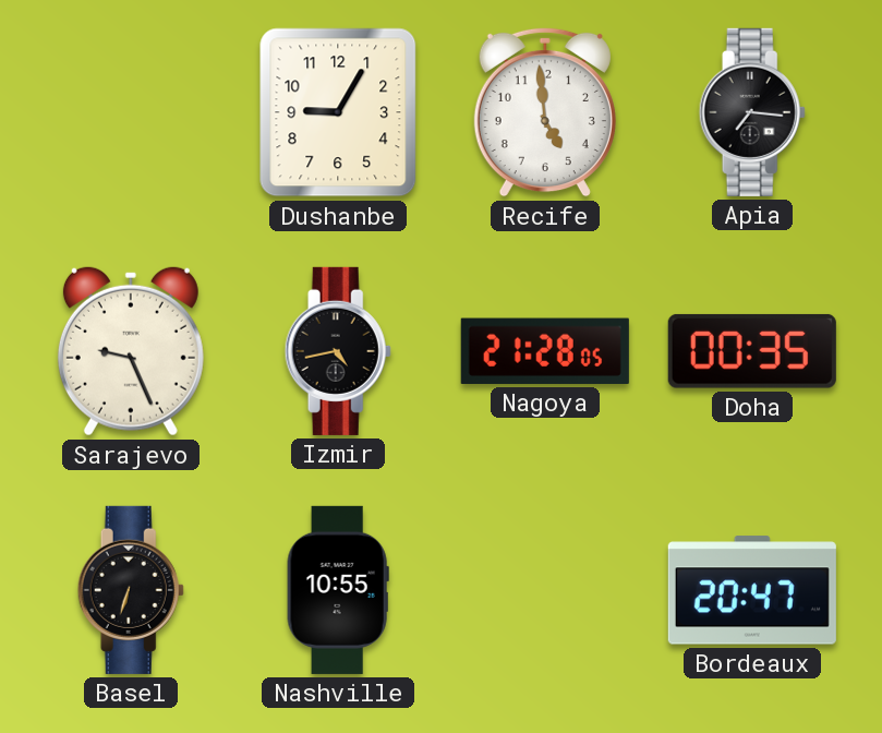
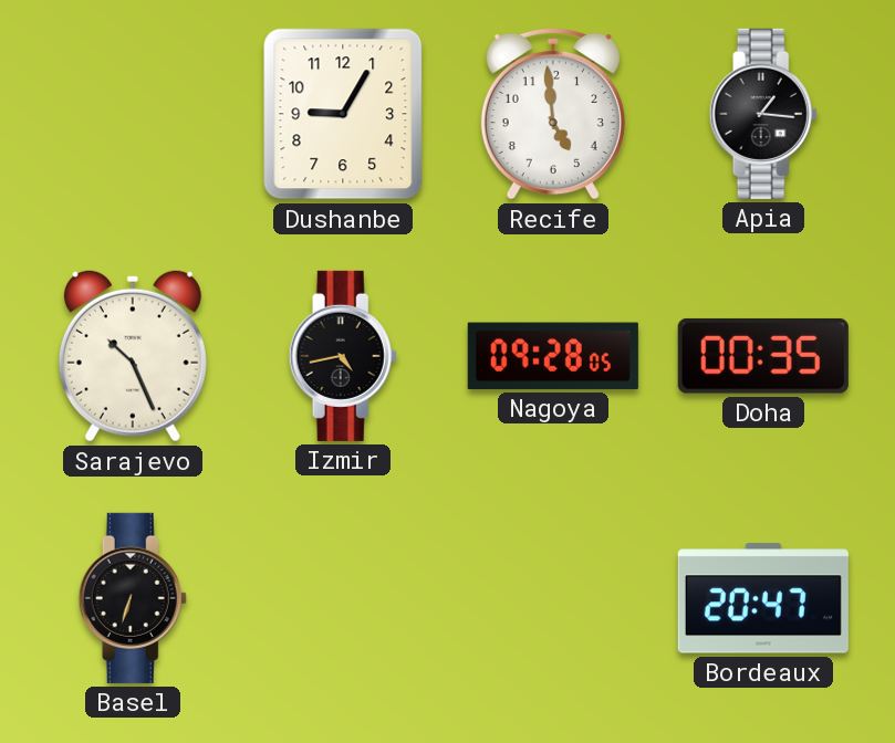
Apia: 7:16 -> 1:16
Sarajevo: 9:26 -> 10:26
Nagoya: 21:28 -> 09:28
Nashville: 10:55 -> none
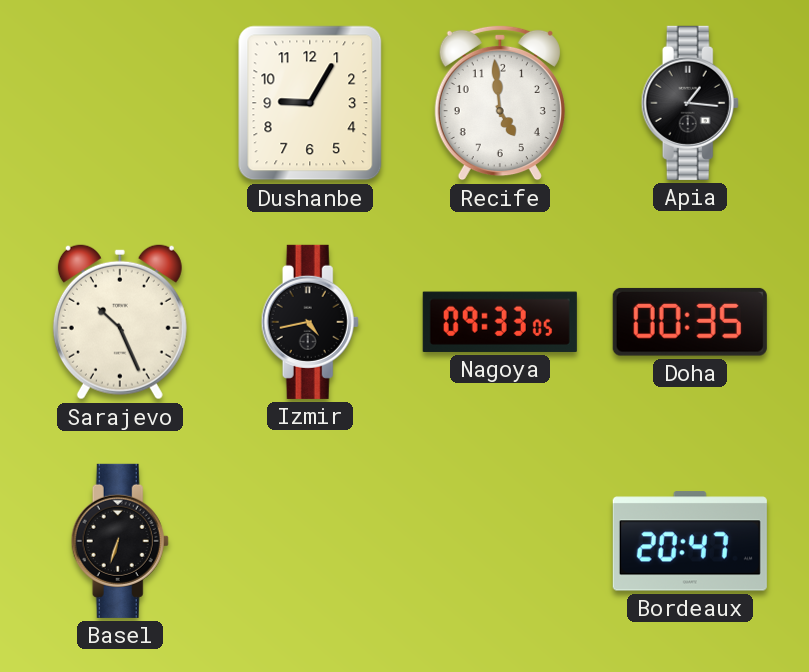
Nagoya: 09:28 -> 09:33
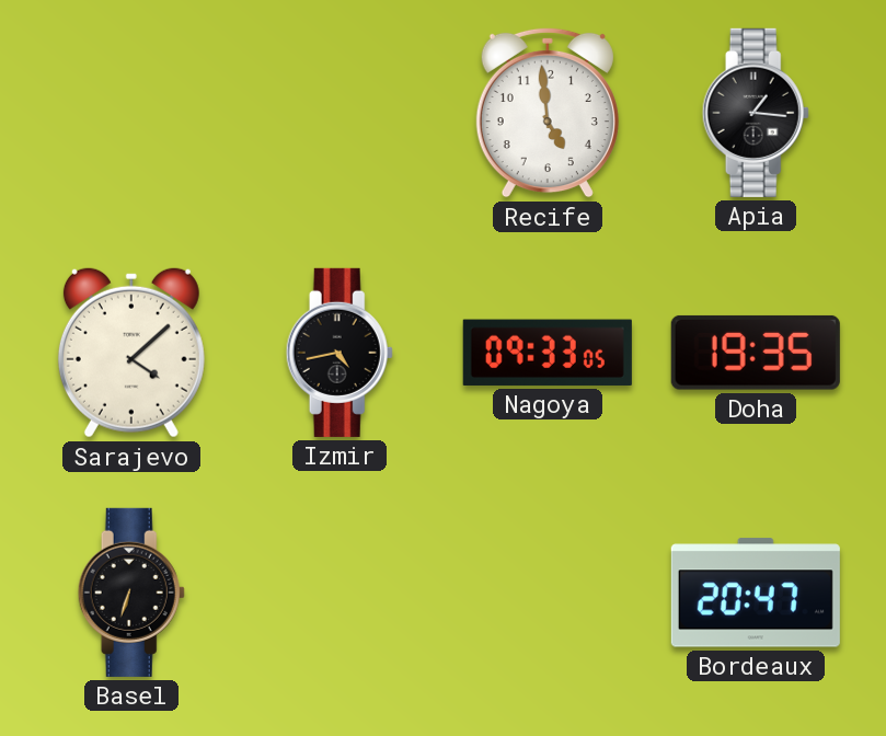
Dushanbe: 9:05 -> none
Sarajevo: 10:26 -> 4:08
Doha: 00:35 -> 19:35
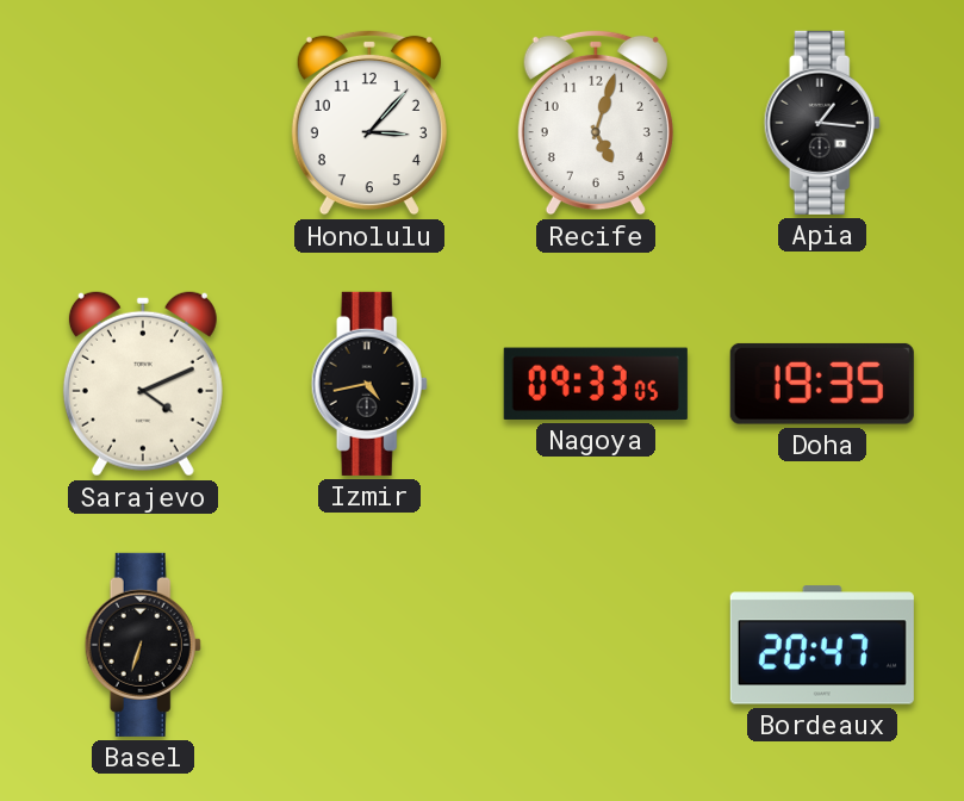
Honolulu: none -> 3:07
Recife: 4:59 -> 5:03
Sarajevo: 4:08 -> 4:11
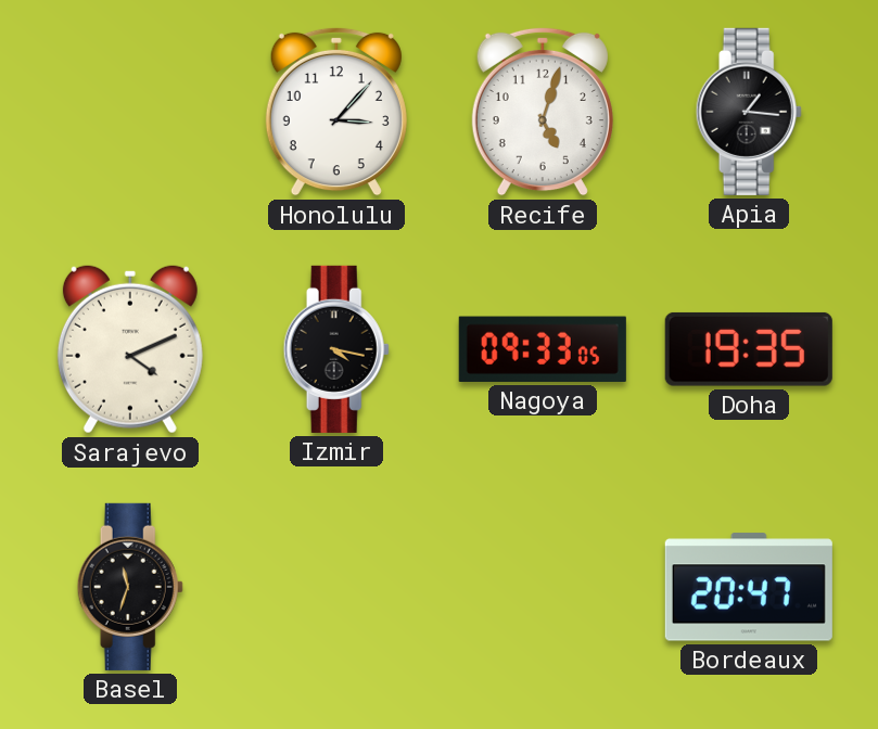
Izmir: 4:43 -> 4:17
Basel: 6:33 -> 11:33
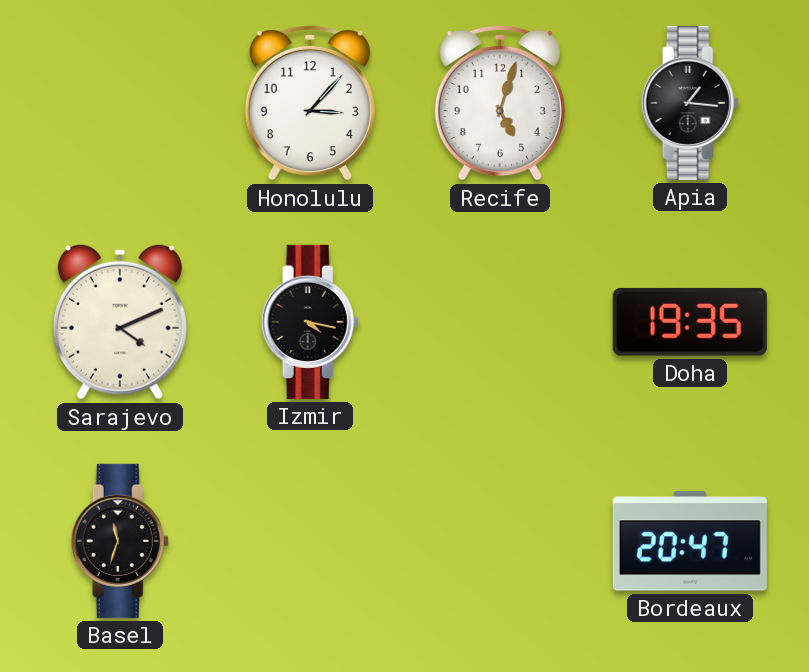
Nagoya: 09:33 -> none
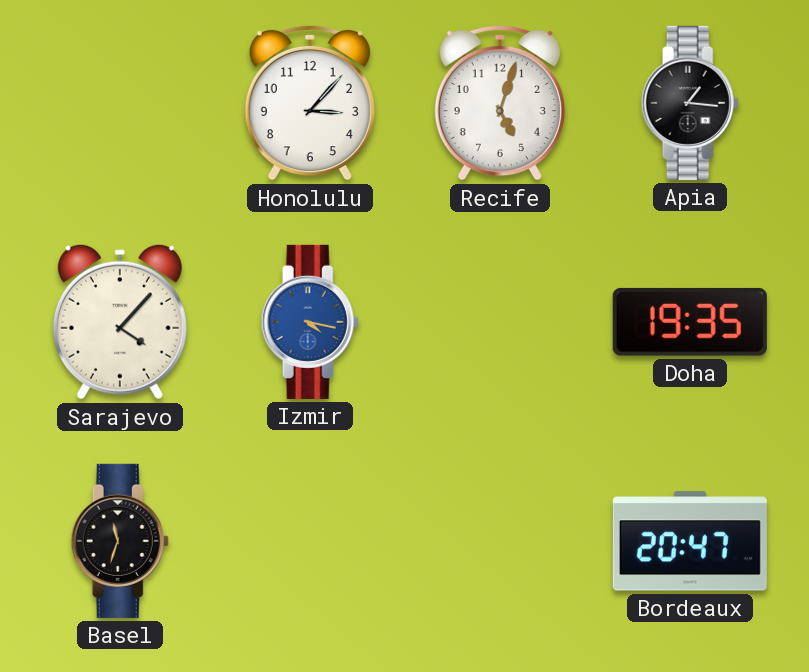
Sarajevo: 4:11 -> 4:07
Izmir dial: black -> blue
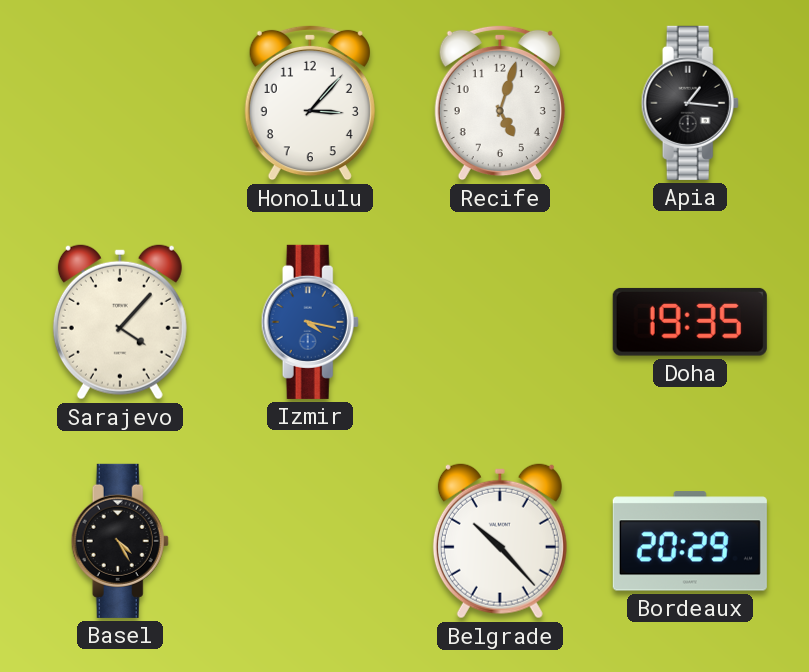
Basel: 11:33 -> 4:25
Belgrade: none -> 10:23
Bordeaux: 20:47 -> 20:29
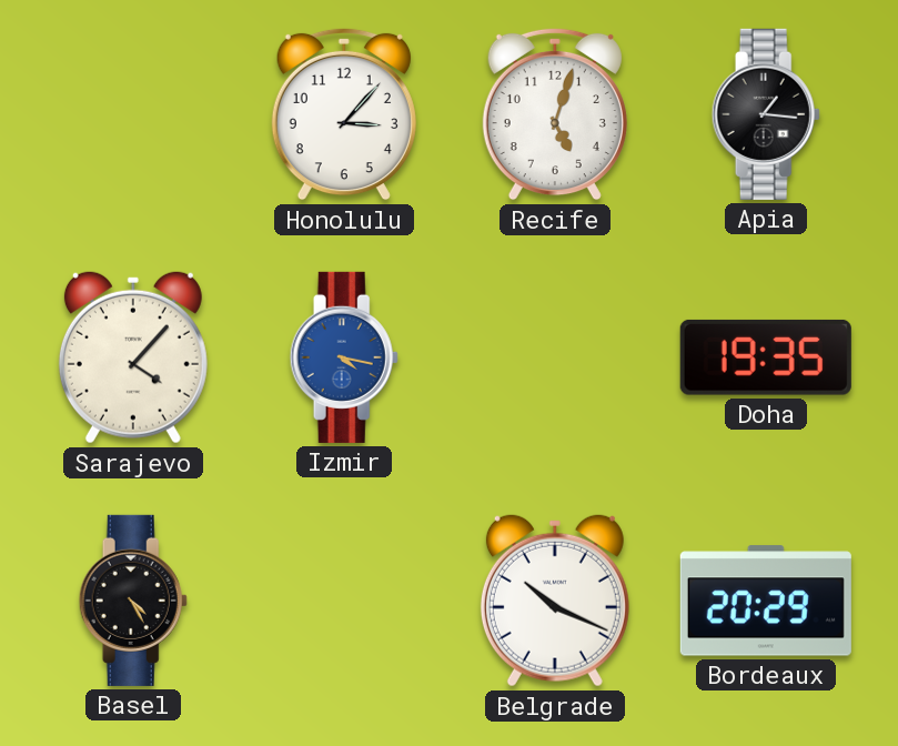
Belgrade: 10:23 -> 10:19
